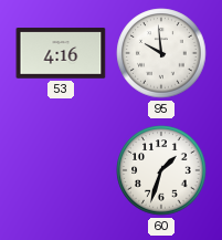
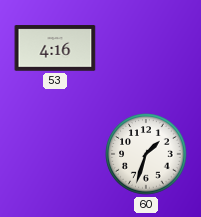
95: 9:59 -> none
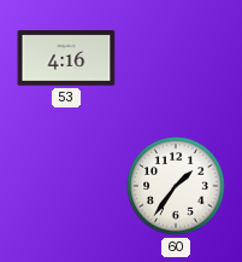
60: 1:33 -> 1:36
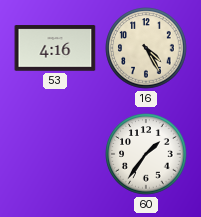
16: none -> 4:25
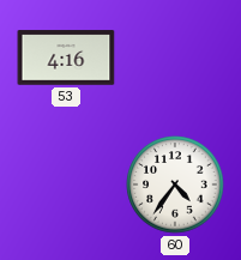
16: 4:25 -> none
60: 1:36 -> 4:36
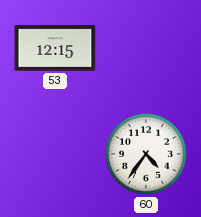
53: 4:16 -> 12:15
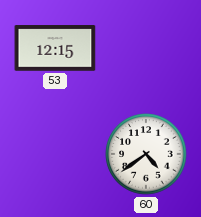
60: 4:36 -> 4:39
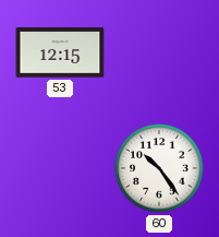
60: 4:39 -> 10:24
